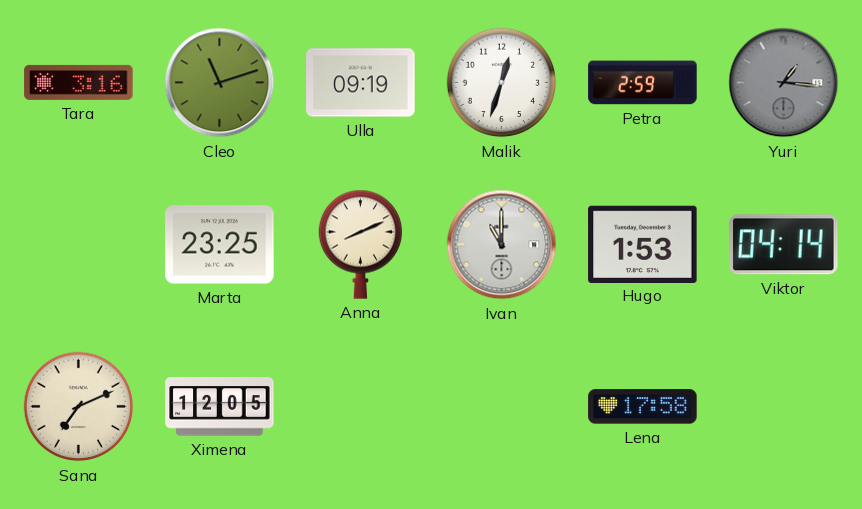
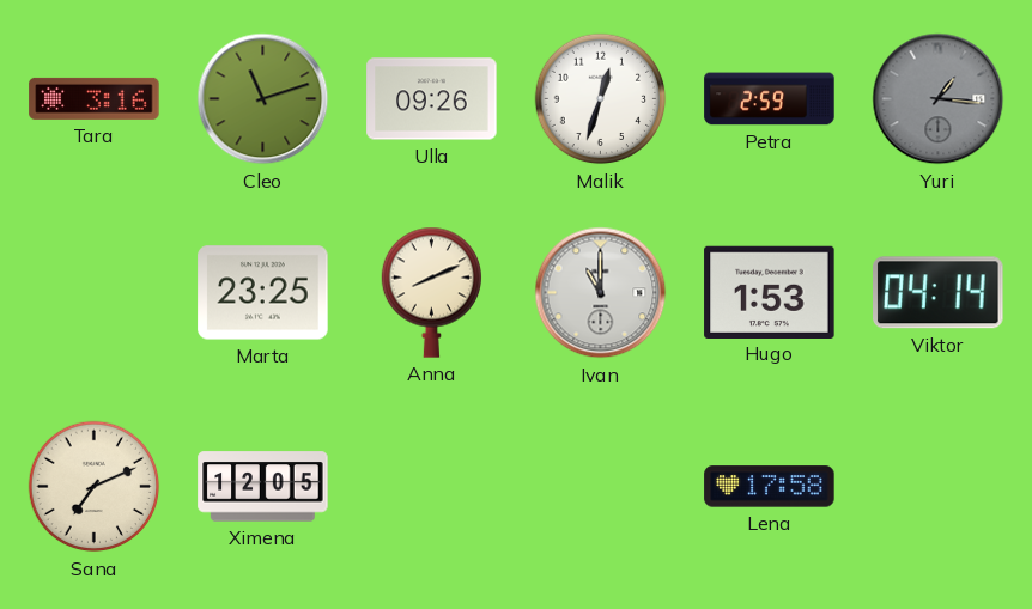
Ulla: 09:19 -> 09:26
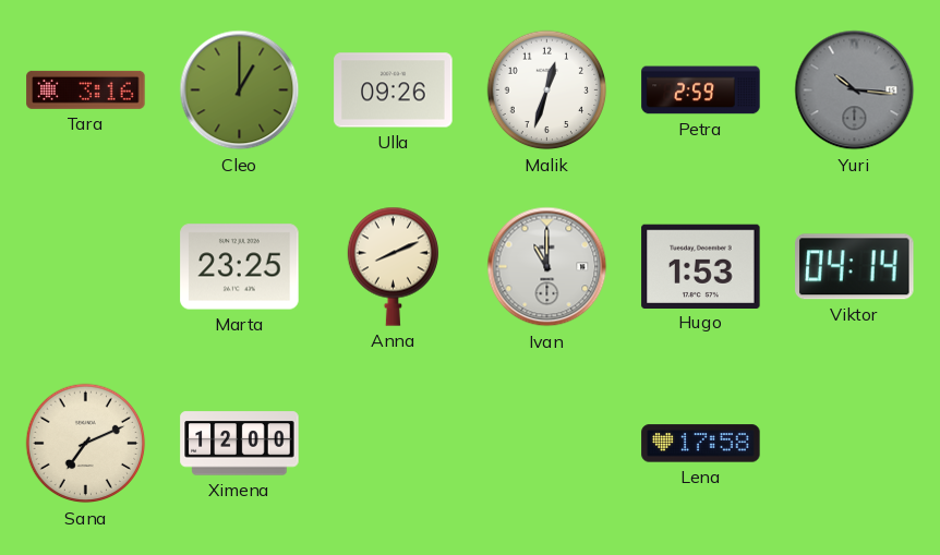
Cleo: 11:12 -> 1:00
Yuri: 1:16 -> 10:16
Ximena: 12:05 -> 12:00
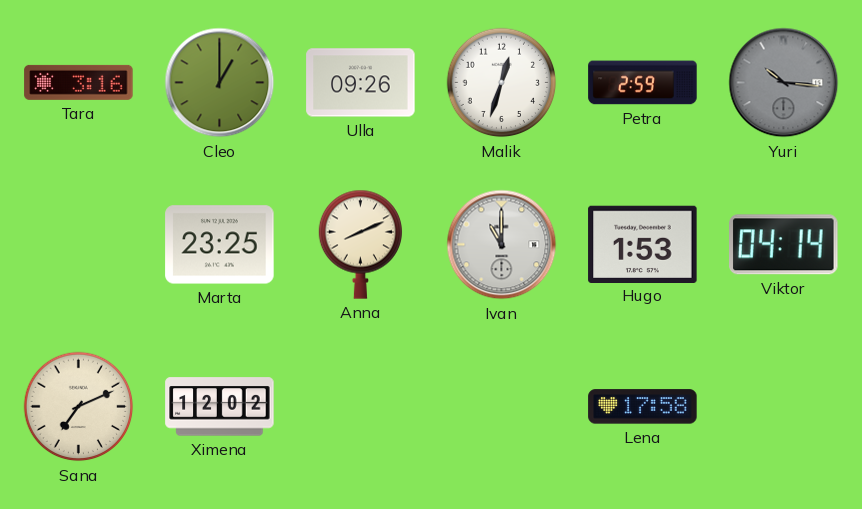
Ximena: 12:00 -> 12:02
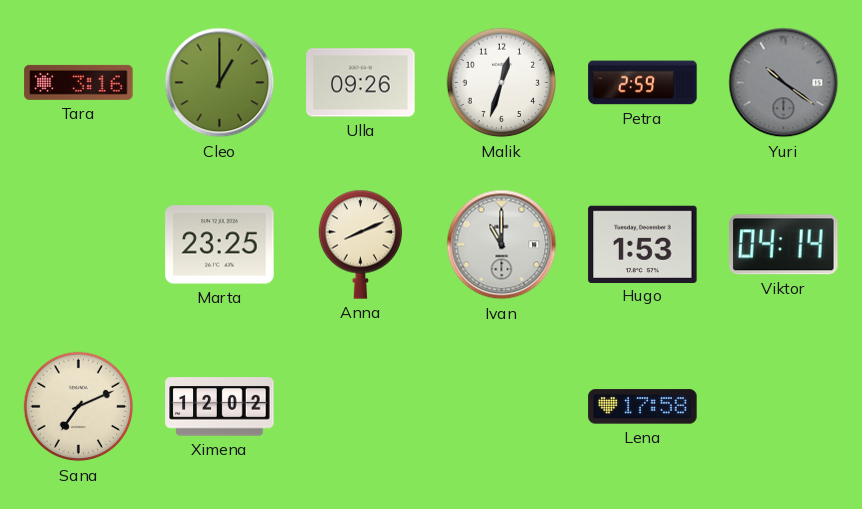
Yuri: 10:16 -> 10:21
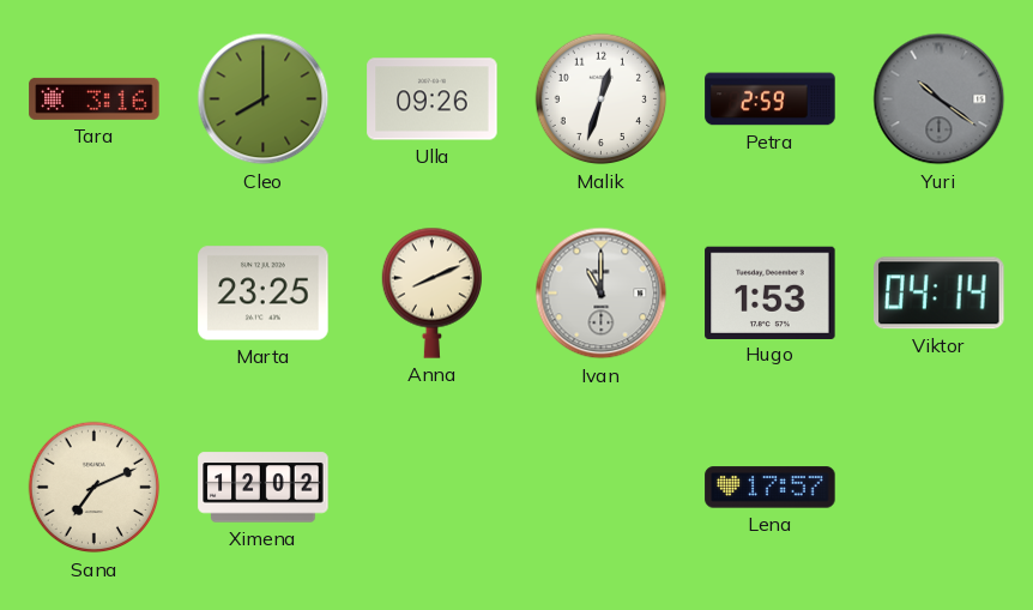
Cleo: 1:00 -> 8:00
Lena: 17:58 -> 17:57
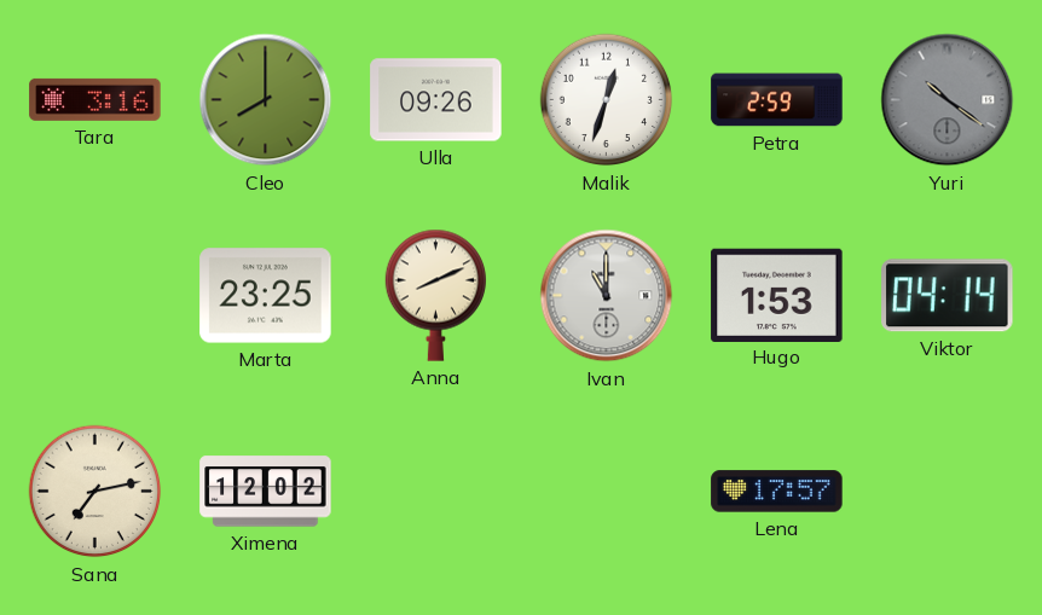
Sana: 7:11 -> 7:13
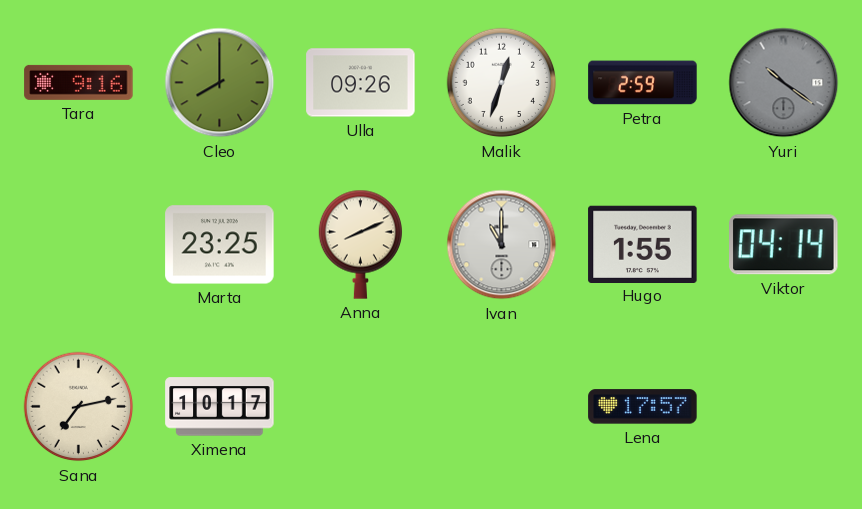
Tara: 3:16 -> 9:16
Hugo: 1:53 -> 1:55
Ximena: 12:02 -> 10:17
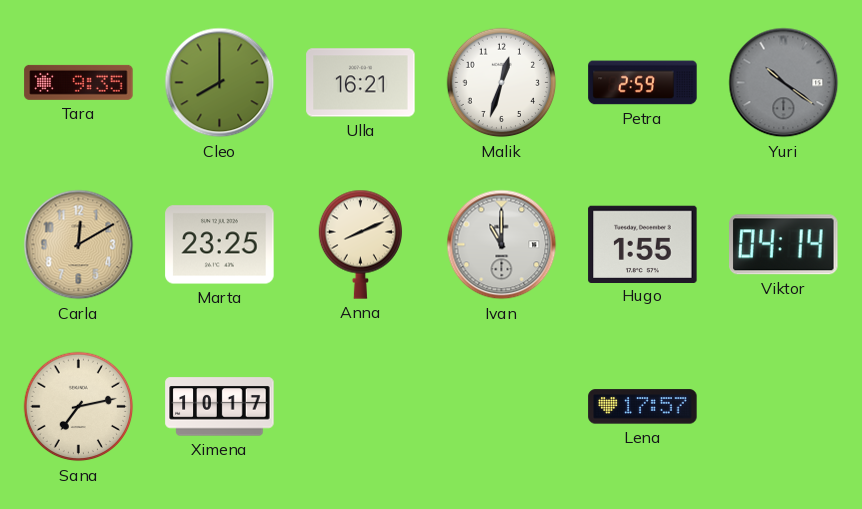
Tara: 9:16 -> 9:35
Ulla: 09:26 -> 16:21
Carla: none -> 12:10
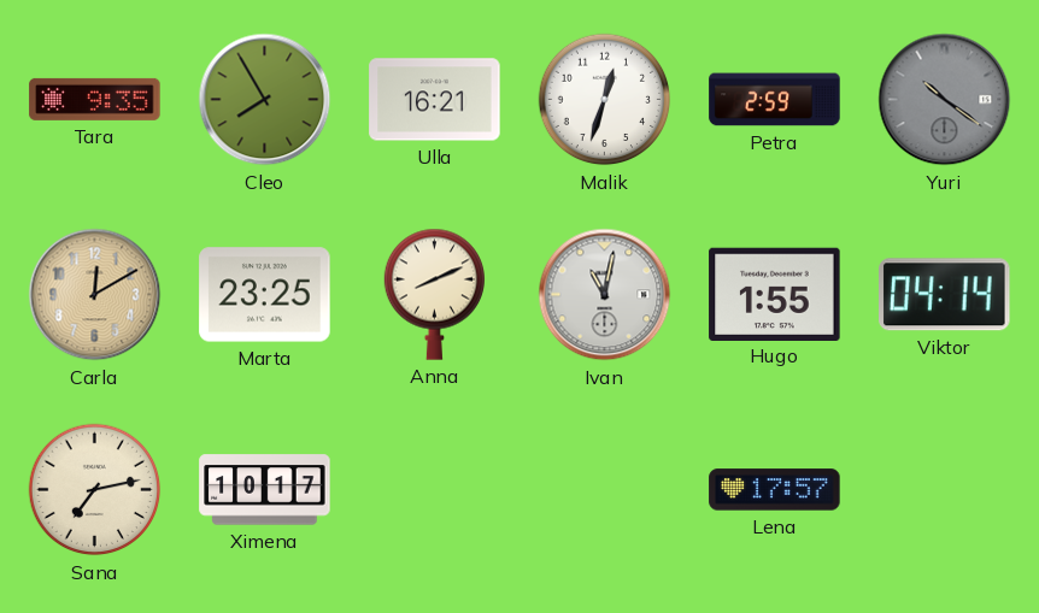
Cleo: 8:00 -> 7:55
Ivan: 11:00 -> 11:02
